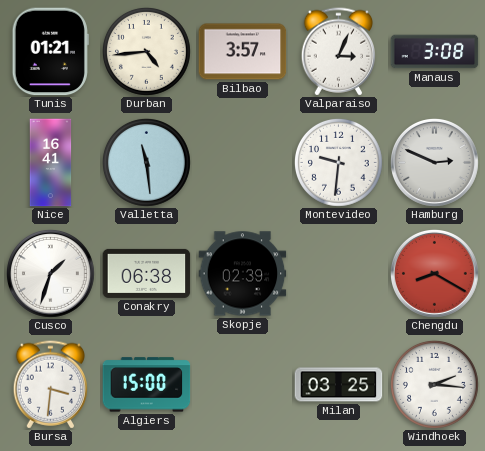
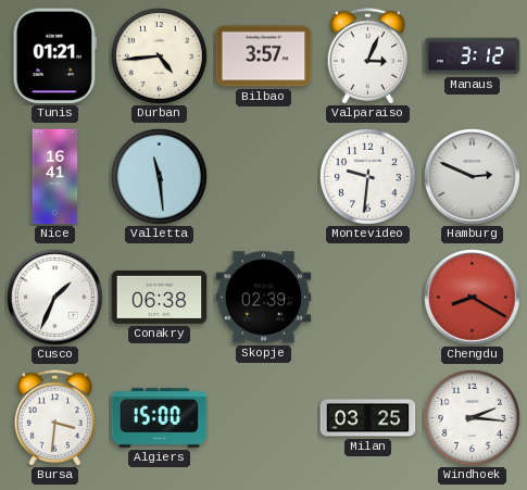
Manaus: 3:08 -> 3:12
Cusco: 1:33 -> 1:34
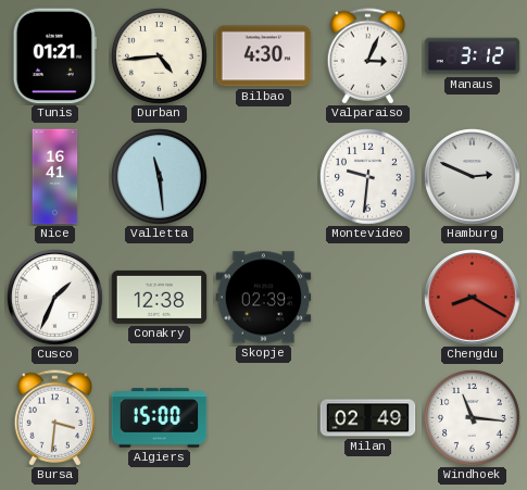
Bilbao: 3:57 -> 4:30
Conakry: 06:38 -> 12:38
Milan: 03:25 -> 02:49
Windhoek: 2:16 -> 11:16
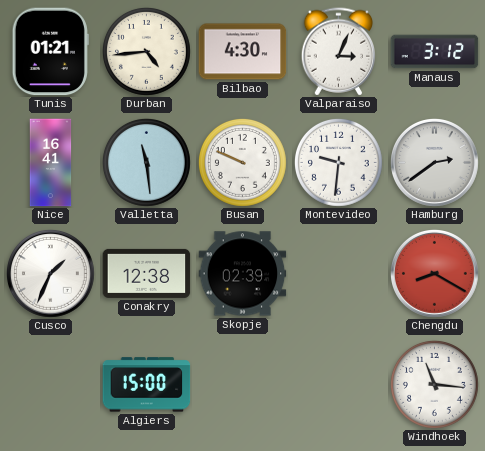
Busan: none -> 9:49
Hamburg: 2:49 -> 2:39
Bursa: 3:31 -> none
Milan: 02:49 -> none
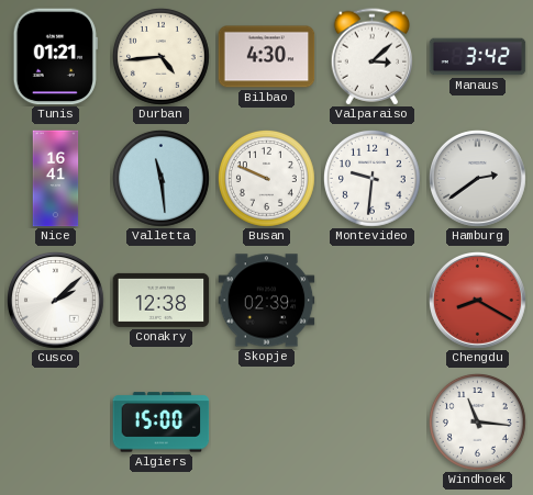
Valparaiso: 3:04 -> 3:08
Manaus: 3:12 -> 3:42
Cusco: 1:34 -> 2:08
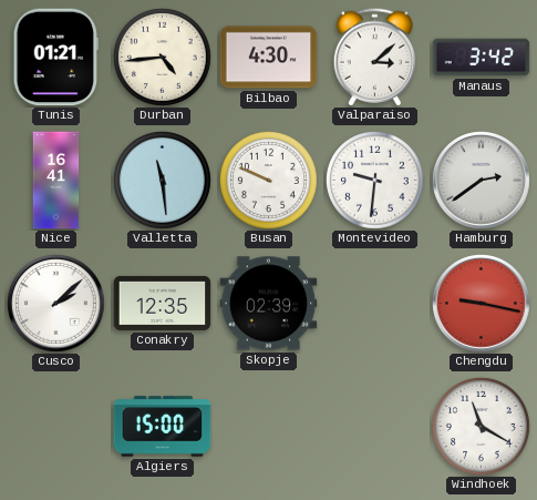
Conakry: 12:38 -> 12:35
Chengdu: 8:20 -> 9:17
Windhoek: 11:16 -> 11:20
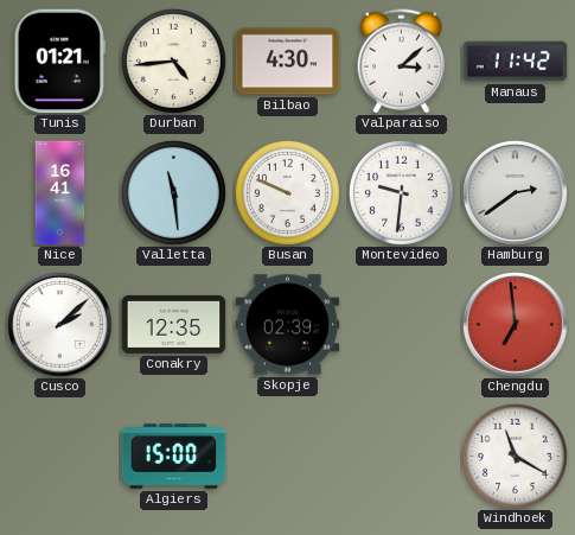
Manaus: 3:42 -> 11:42
Chengdu: 9:17 -> 6:59
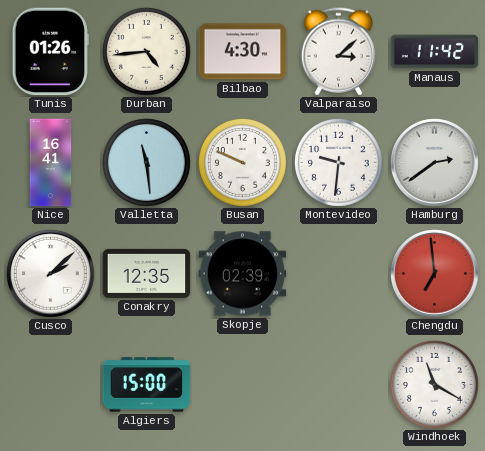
Tunis: 01:21 -> 01:26
